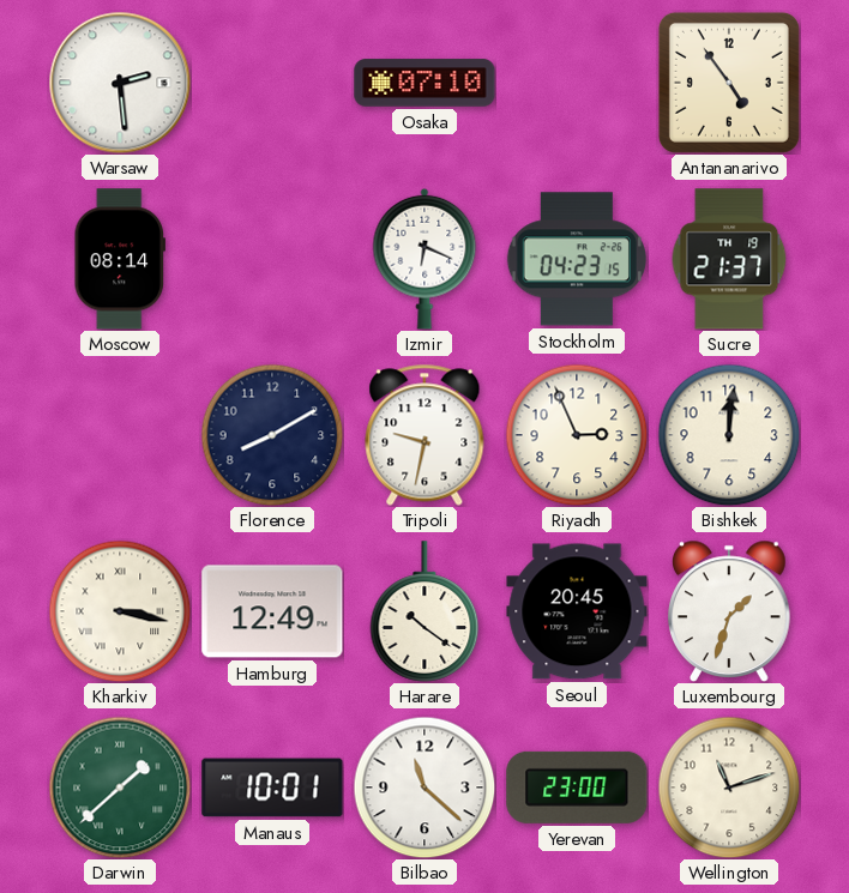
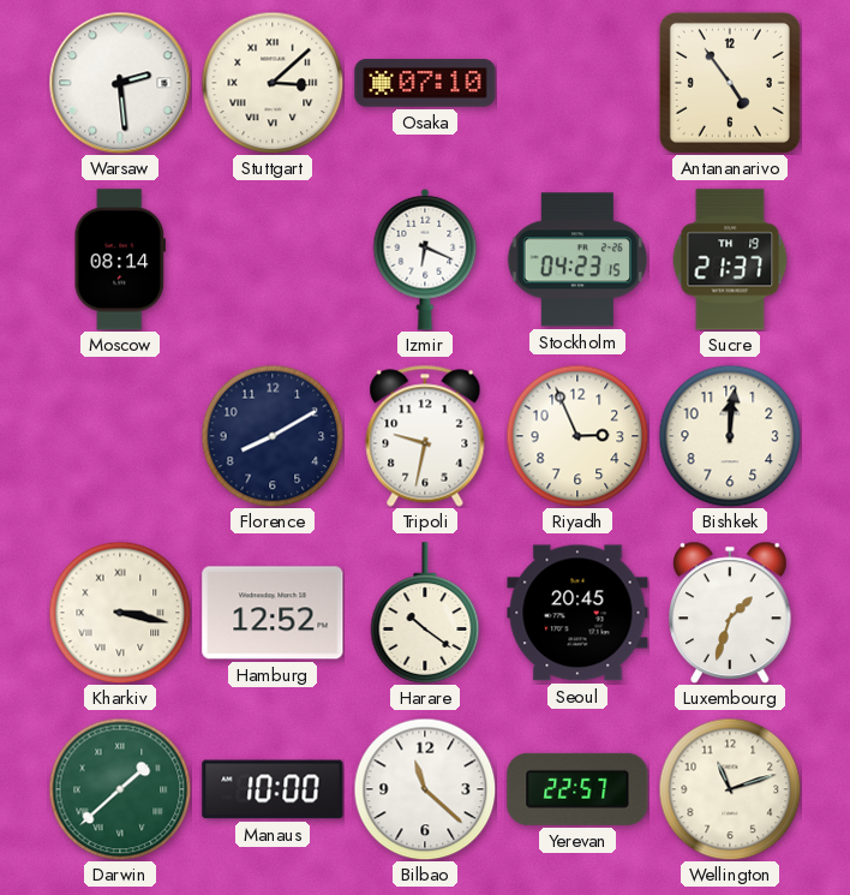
Stuttgart: none -> 3:08
Hamburg: 12:49 -> 12:52
Manaus: 10:01 -> 10:00
Yerevan: 23:00 -> 22:57
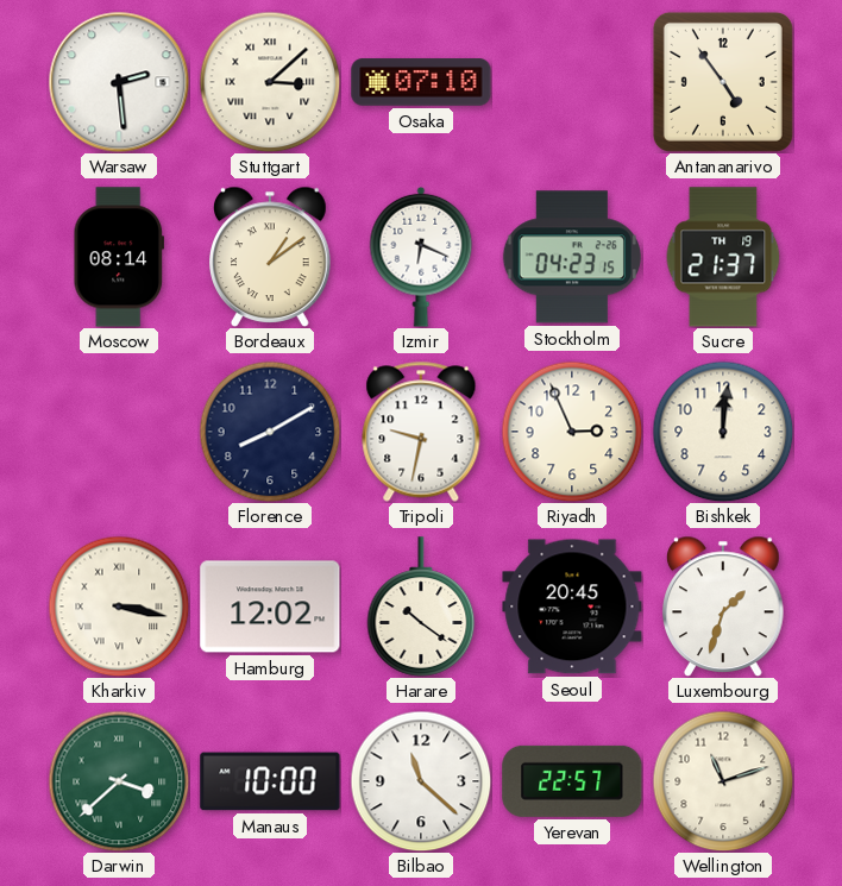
Bordeaux: none -> 1:09
Hamburg: 12:52 -> 12:02
Darwin: 1:38 -> 3:38
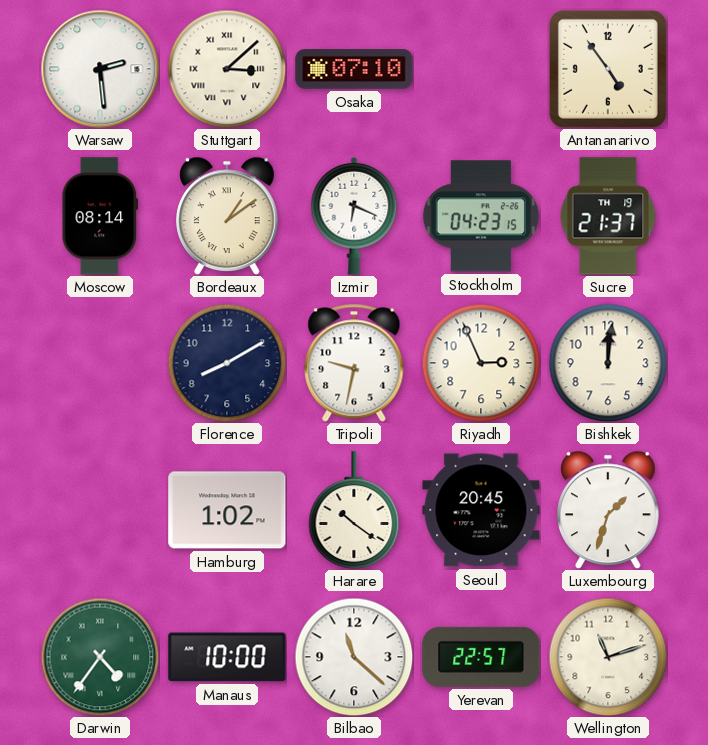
Kharkiv: 3:17 -> none
Hamburg: 12:02 -> 1:02
Darwin: 3:38 -> 4:36
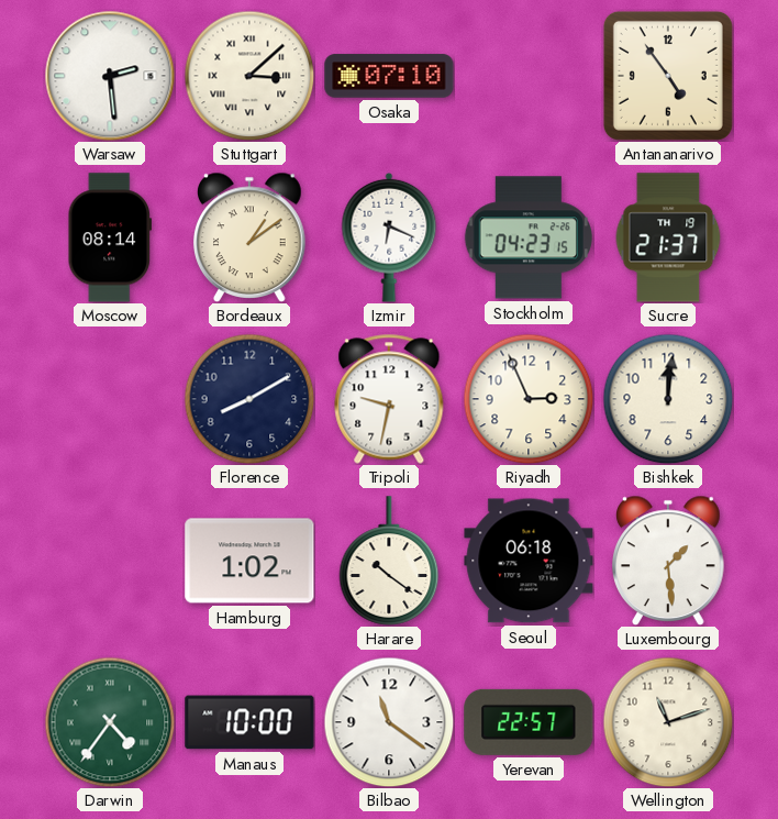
Seoul: 20:45 -> 06:18
Luxembourg: 1:33 -> 1:29
Bilbao: 11:22 -> 11:21
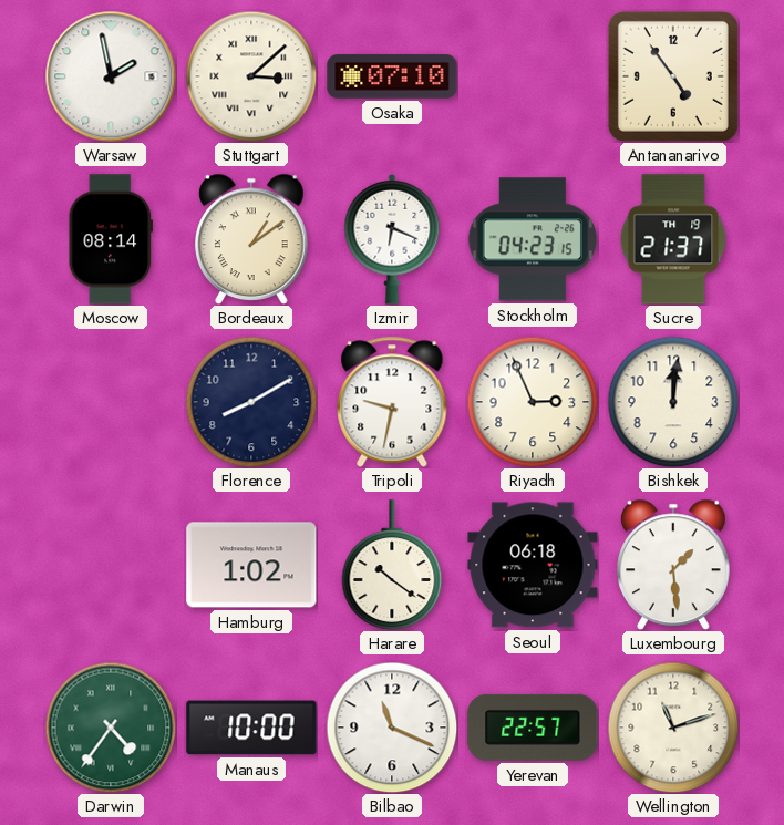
Warsaw: 2:29 -> 1:58
Bilbao: 11:21 -> 11:19
